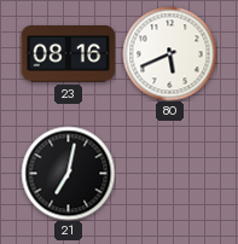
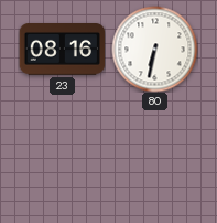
80: 5:41 -> 6:32
21: 7:02 -> none
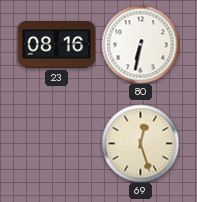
69: none -> 12:27
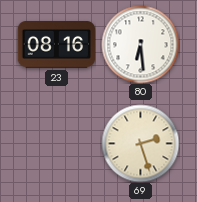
80: 6:32 -> 6:29
69: 12:27 -> 2:27
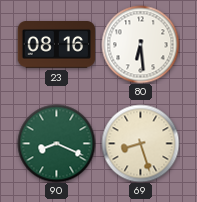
90: none -> 8:19
69: 2:27 -> 8:27
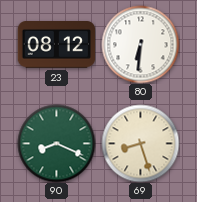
23: 08:16 -> 08:12
80: 6:29 -> 6:31
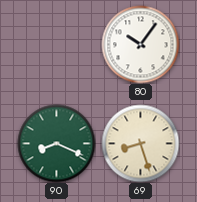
23: 08:12 -> none
80: 6:31 -> 10:06
